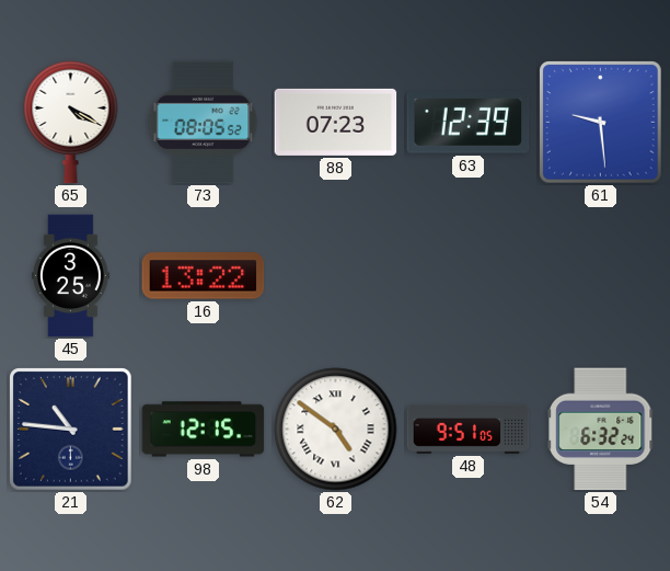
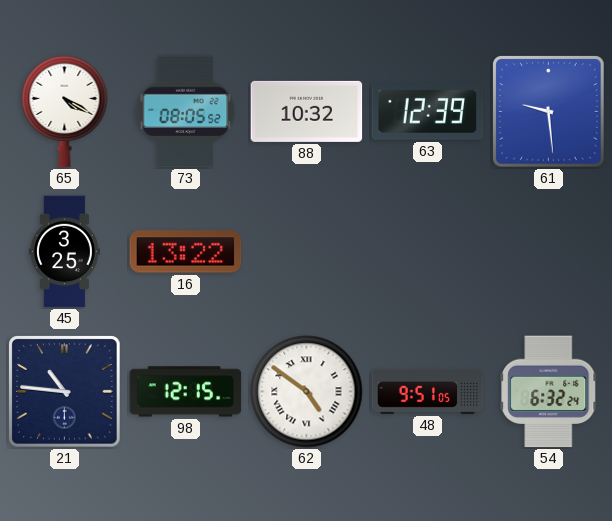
88: 07:23 -> 10:32
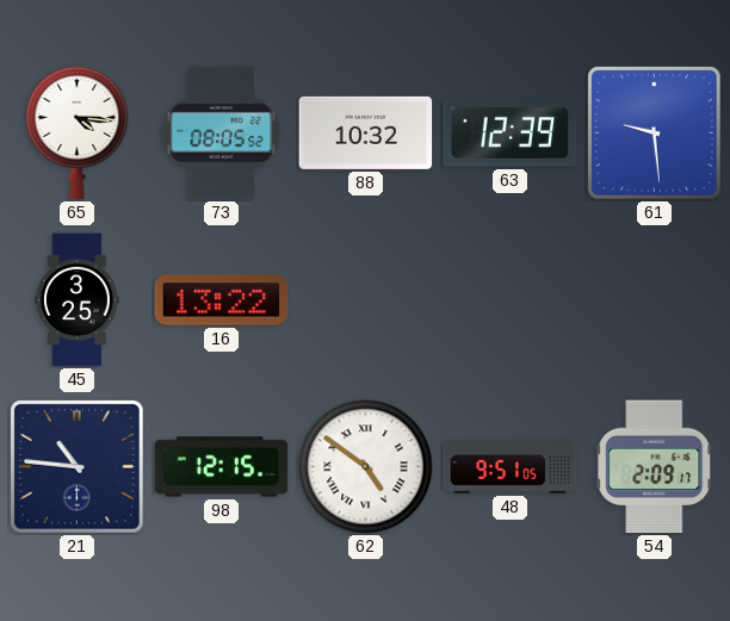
65: 4:20 -> 4:16
54: 6:32 -> 2:09
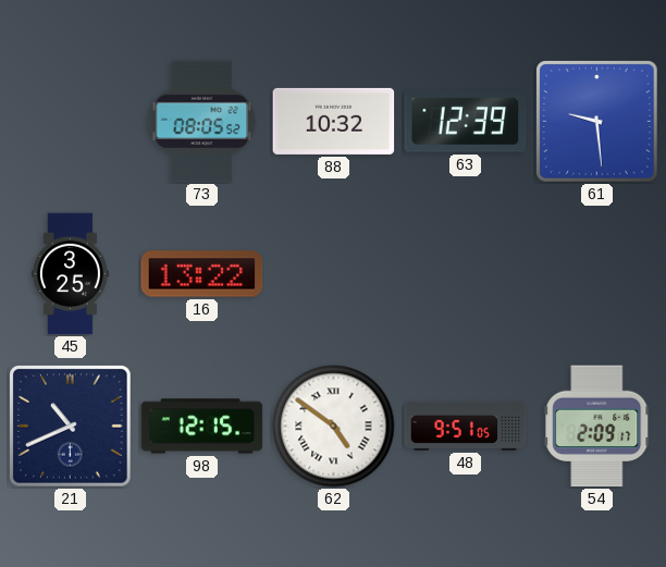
65: 4:16 -> none
21: 10:46 -> 10:41
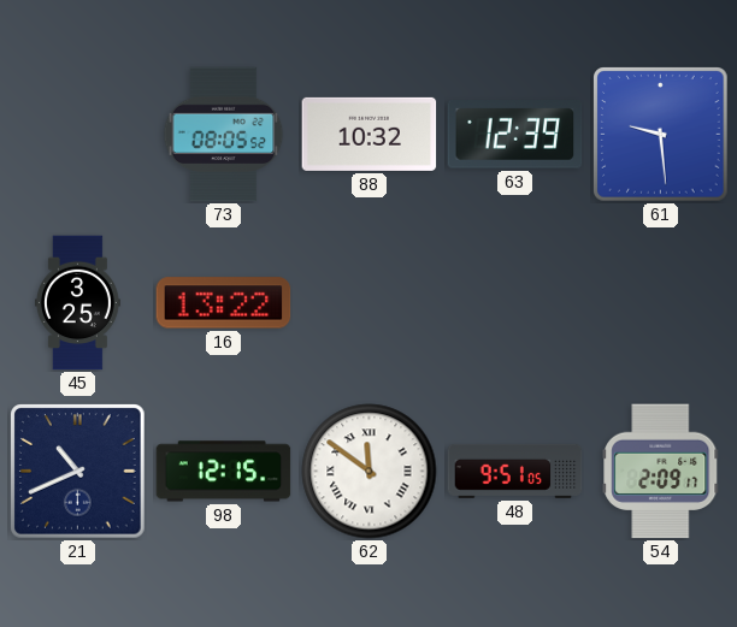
62: 4:51 -> 11:51
